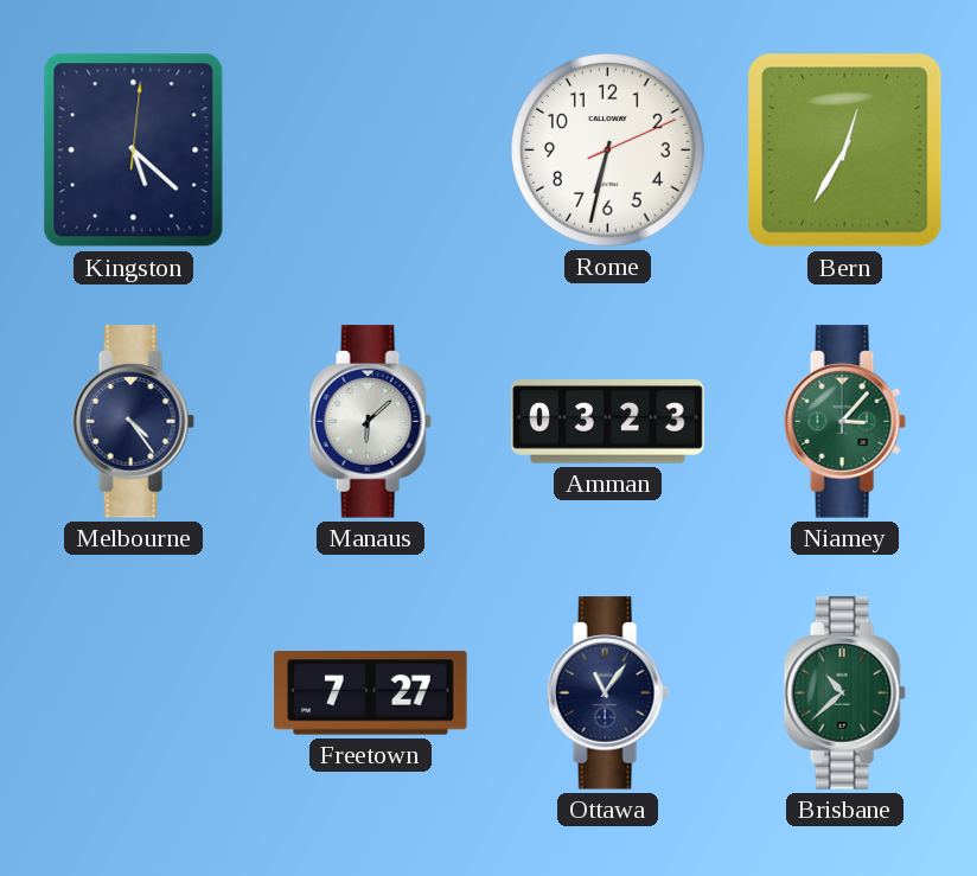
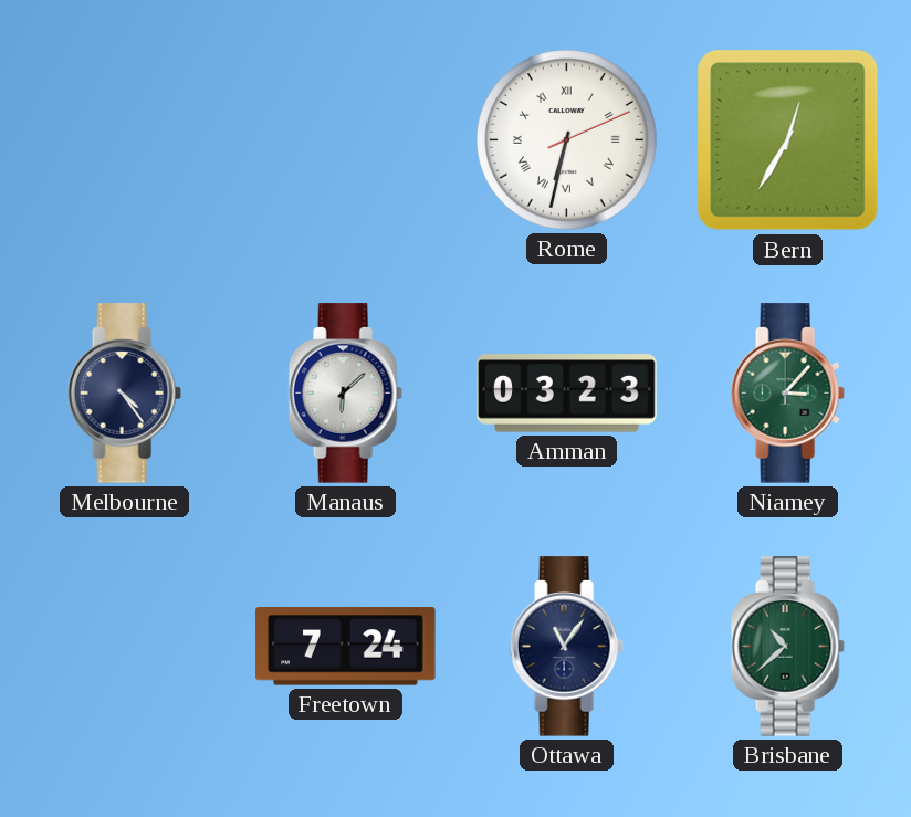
Kingston: 5:22 -> none
Rome numerals: Arabic -> Roman
Freetown: 7:27 -> 7:24
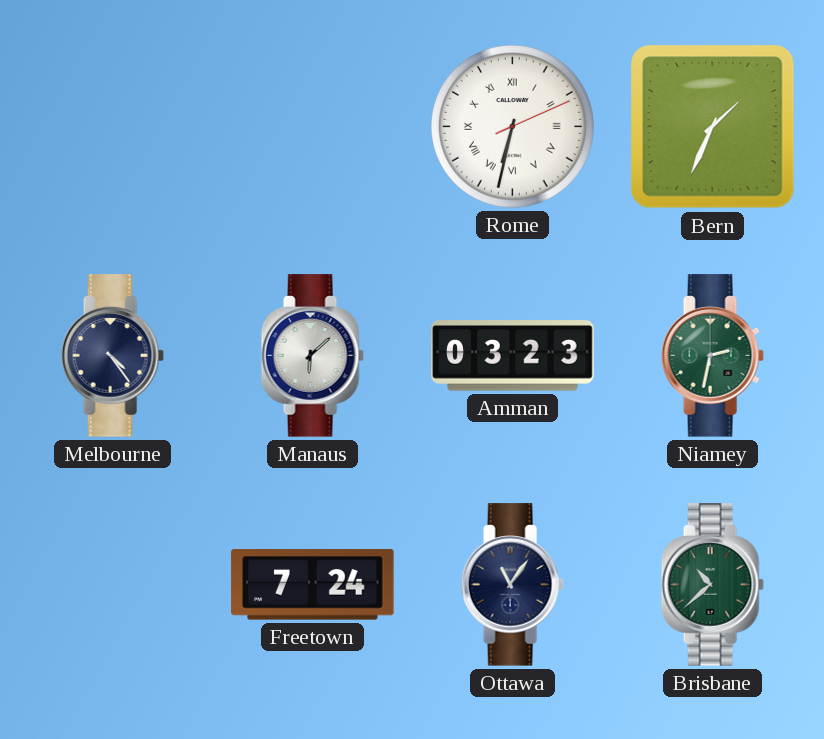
Bern: 12:35 -> 1:34
Niamey: 3:07 -> 2:32
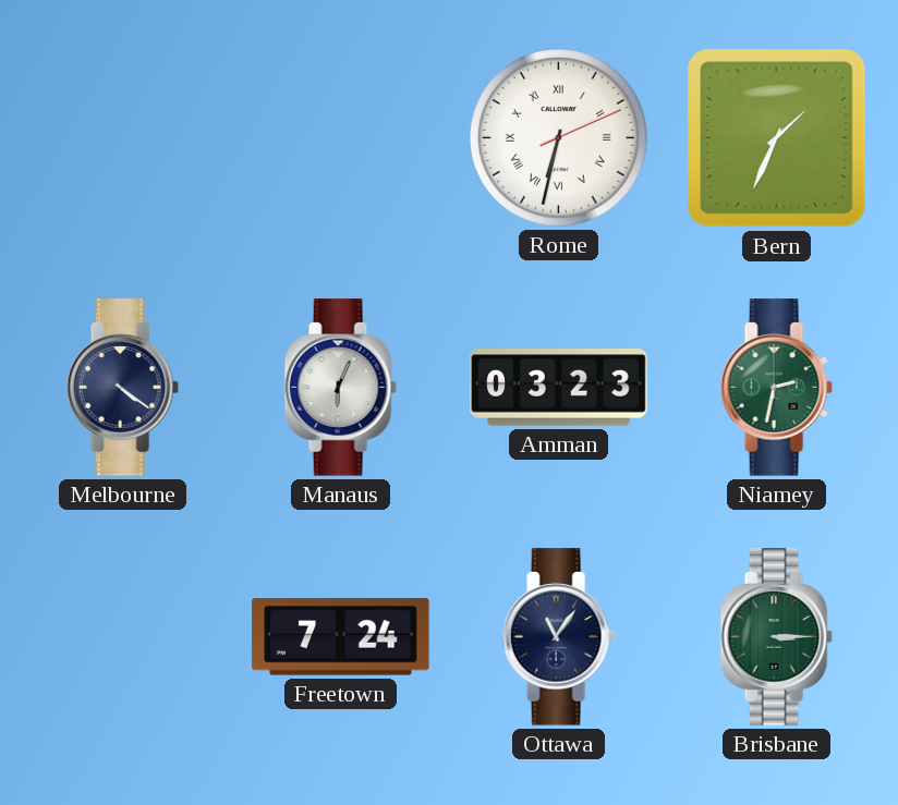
Melbourne: 4:24 -> 4:21
Manaus: 6:08 -> 6:04
Brisbane: 10:38 -> 3:15
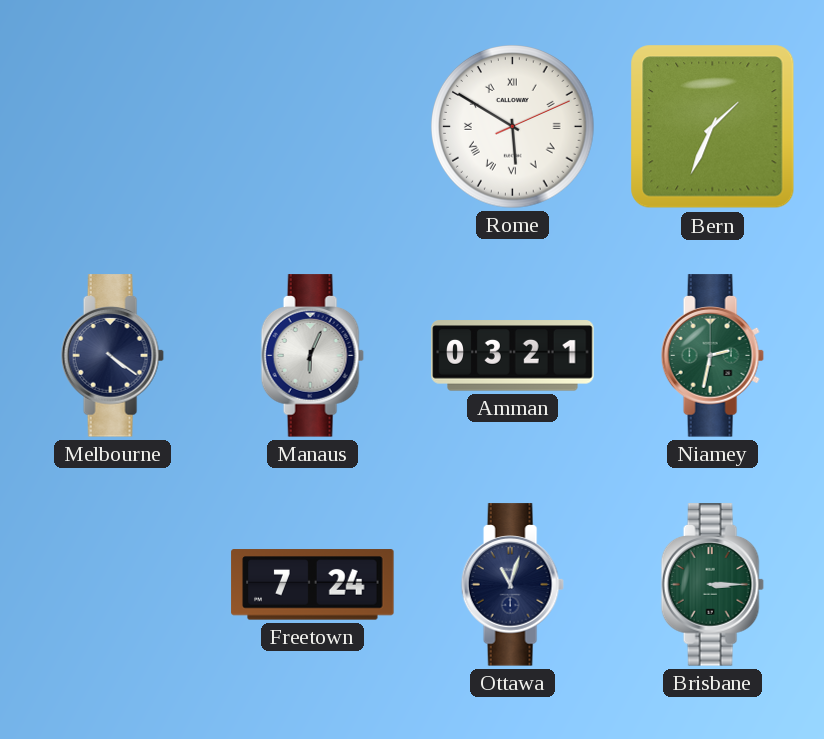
Rome: 6:32 -> 5:50
Amman: 03:23 -> 03:21
Ottawa: 11:06 -> 11:03
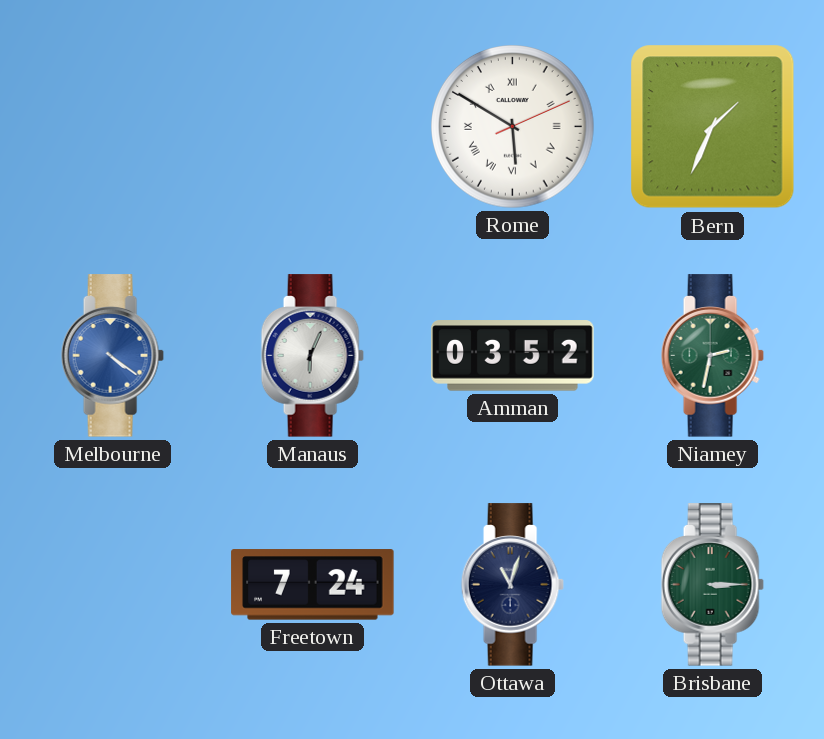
Melbourne dial: navy -> blue
Amman: 03:21 -> 03:52
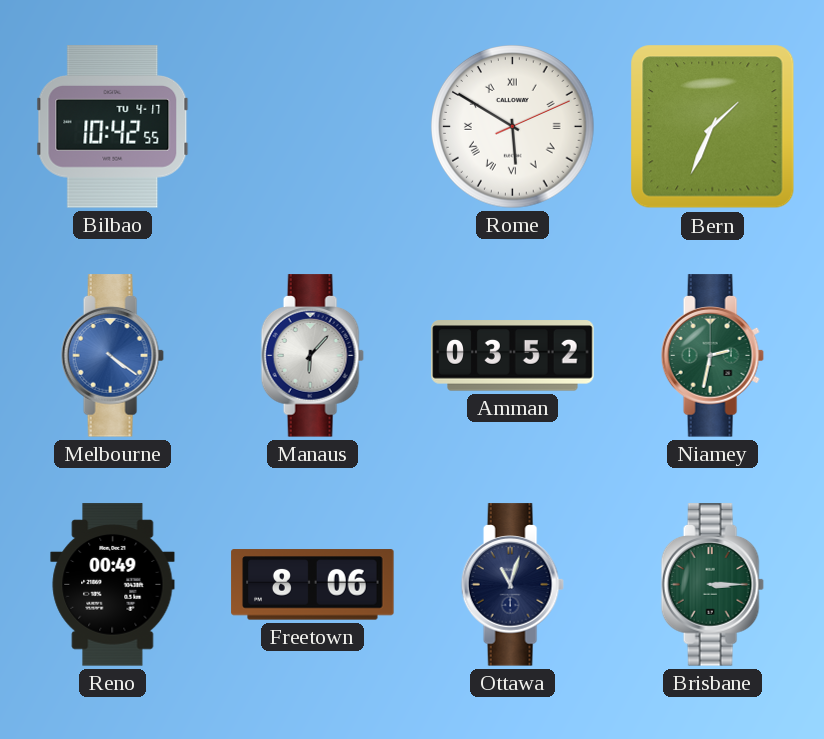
Bilbao: none -> 10:42
Manaus: 6:04 -> 6:07
Reno: none -> 00:49
Freetown: 7:24 -> 8:06
